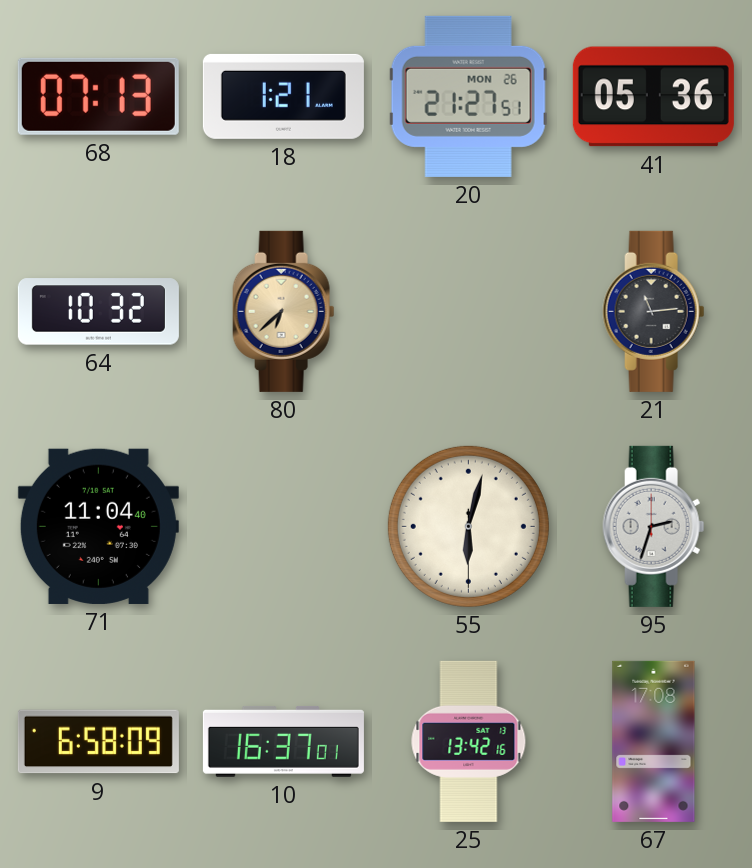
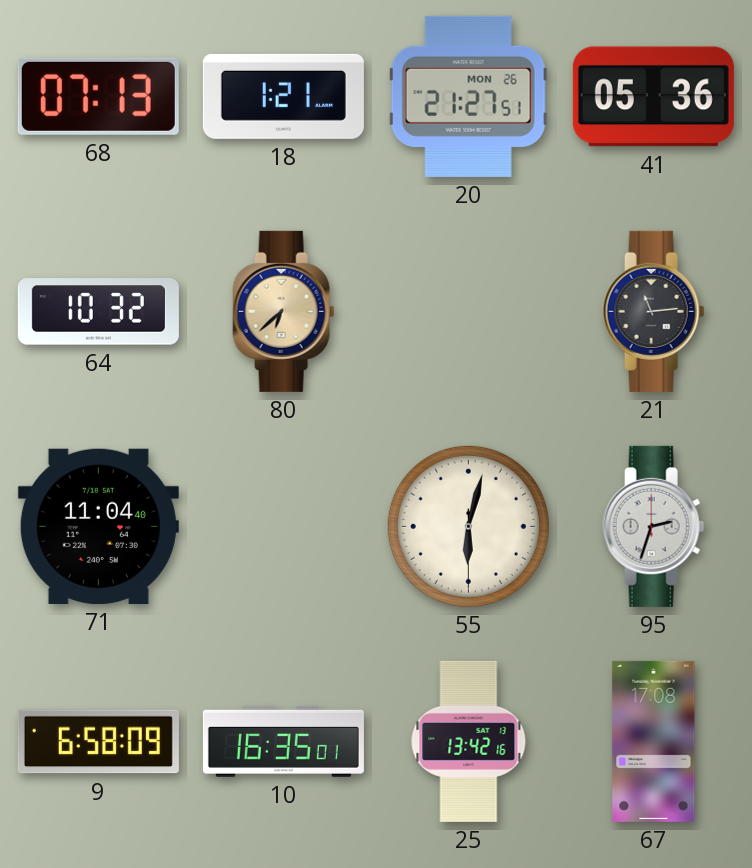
10: 16:37 -> 16:35
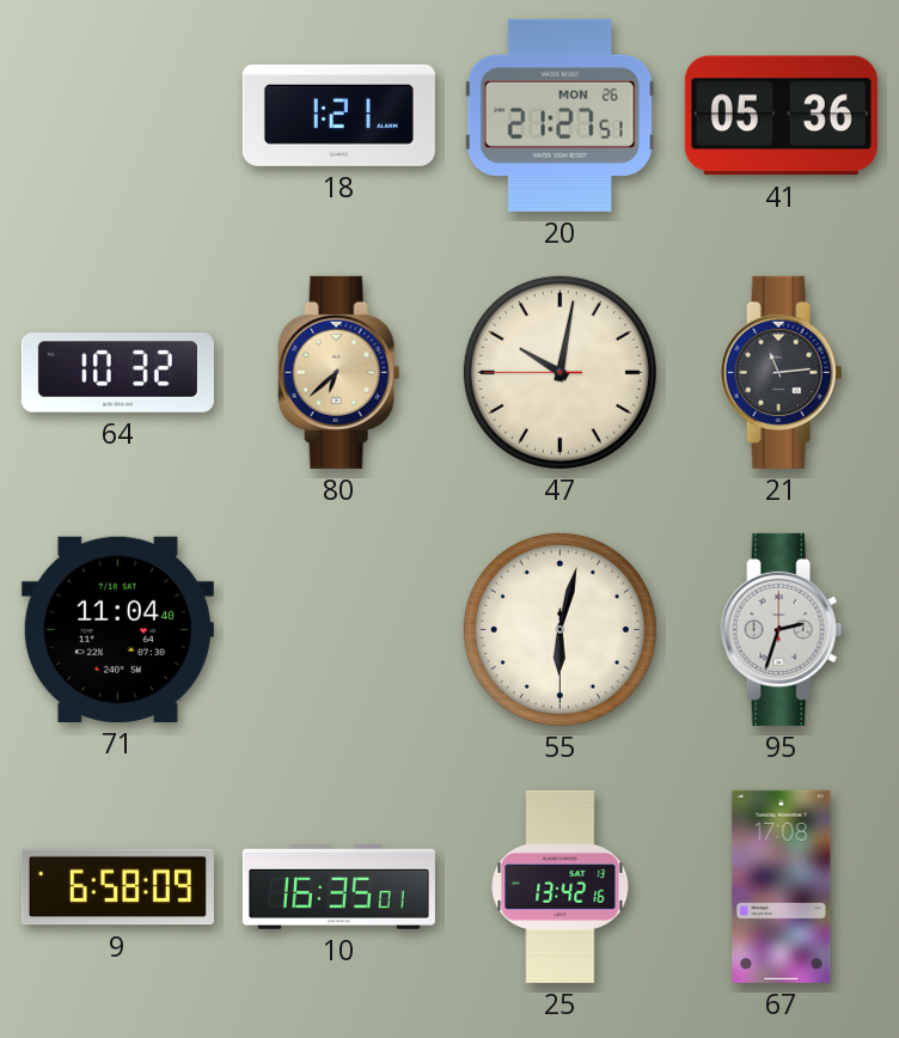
68: 07:13 -> none
47: none -> 10:01
